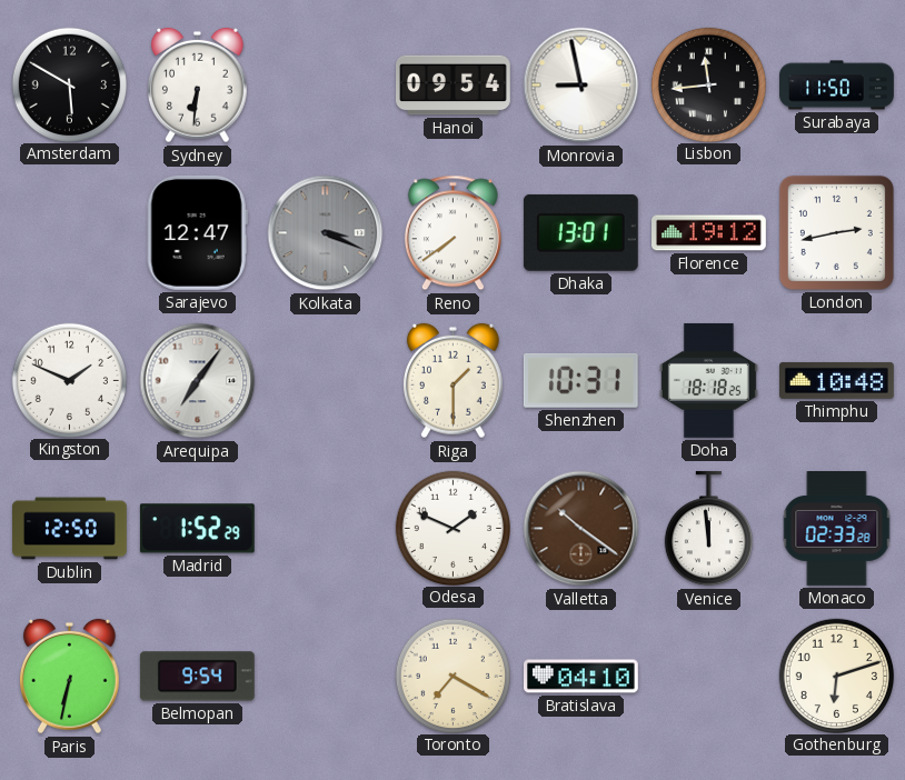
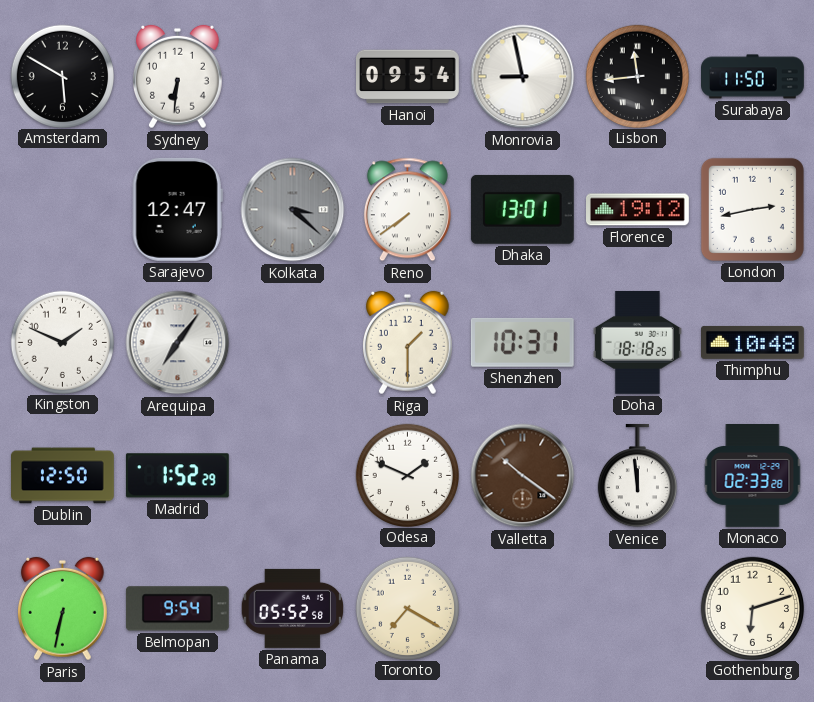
Kolkata: 3:19 -> 3:22
Panama: none -> 05:52
Bratislava: 04:10 -> none
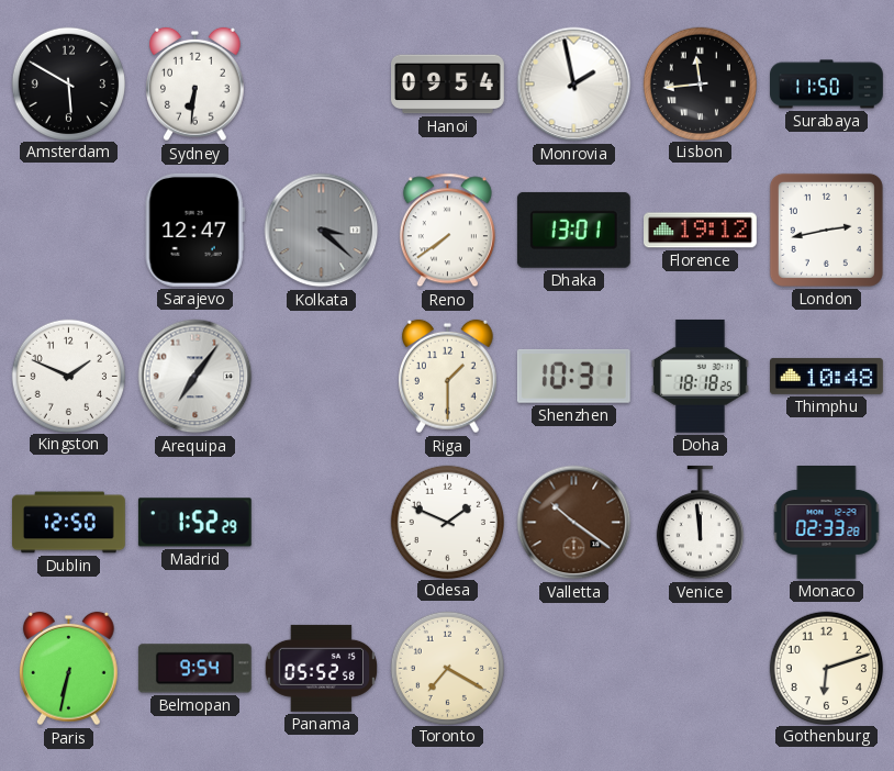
Monrovia: 8:58 -> 1:58
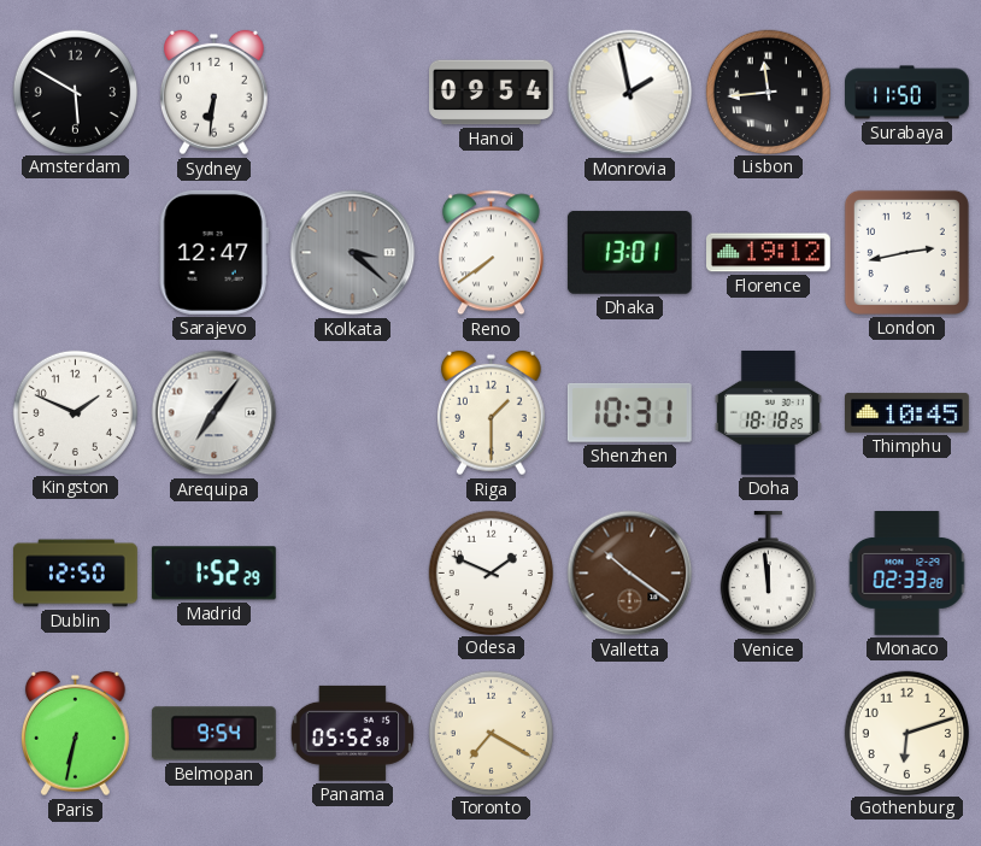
Thimphu: 10:48 -> 10:45
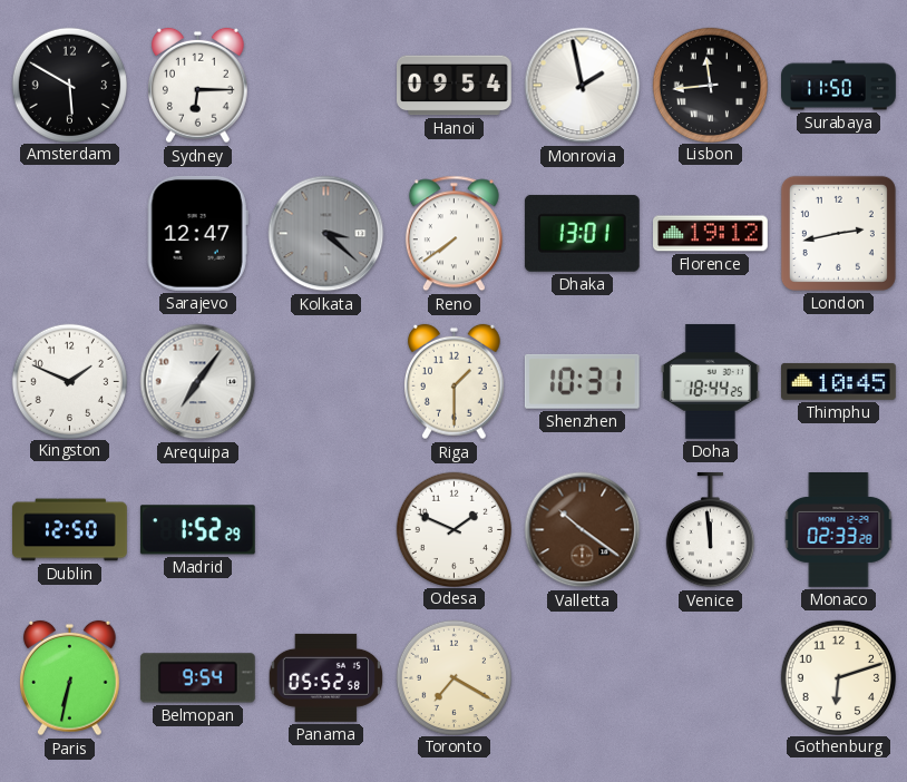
Sydney: 6:31 -> 6:15
Doha: 18:18 -> 18:44
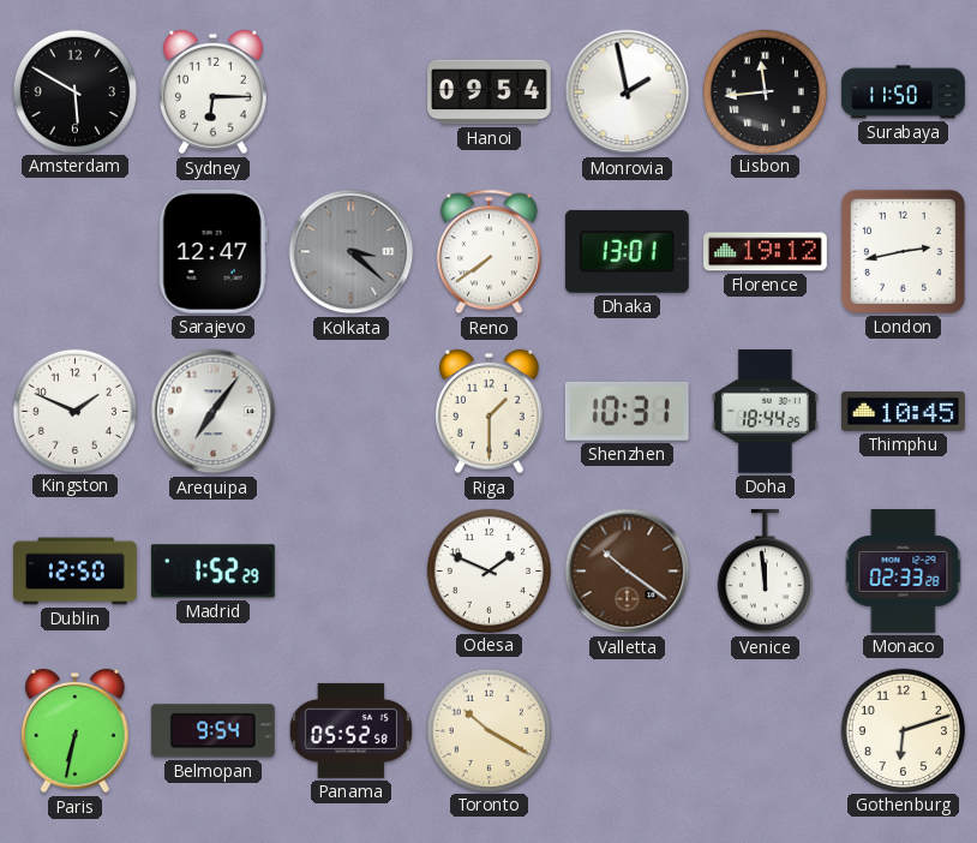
Toronto: 7:20 -> 10:20
